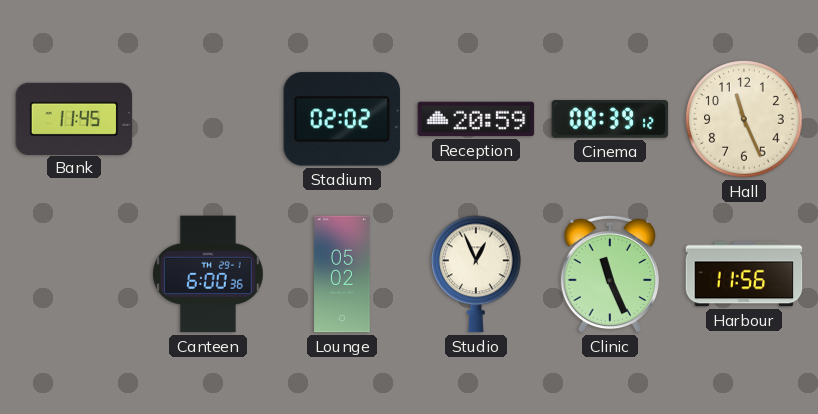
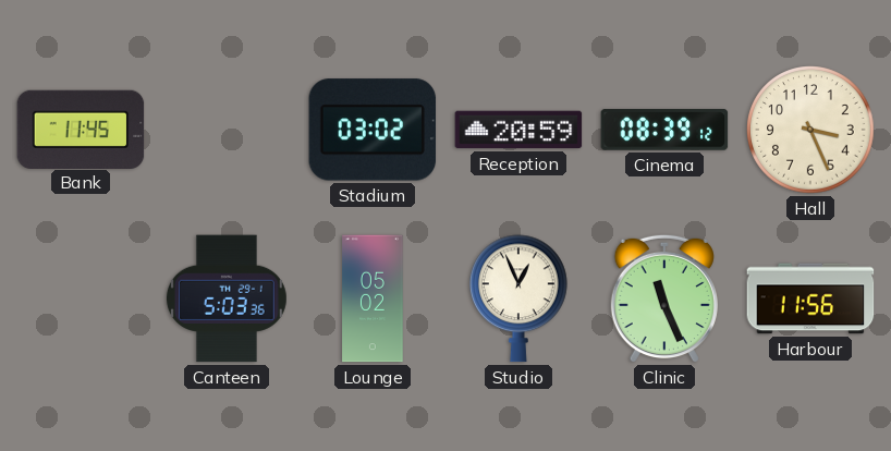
Stadium: 02:02 -> 03:02
Hall: 11:26 -> 3:26
Canteen: 6:00 -> 5:03
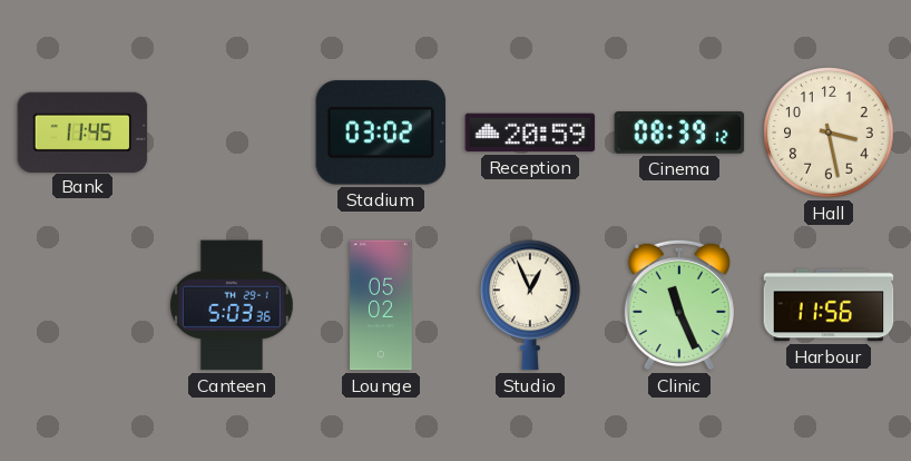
Hall: 3:26 -> 3:28
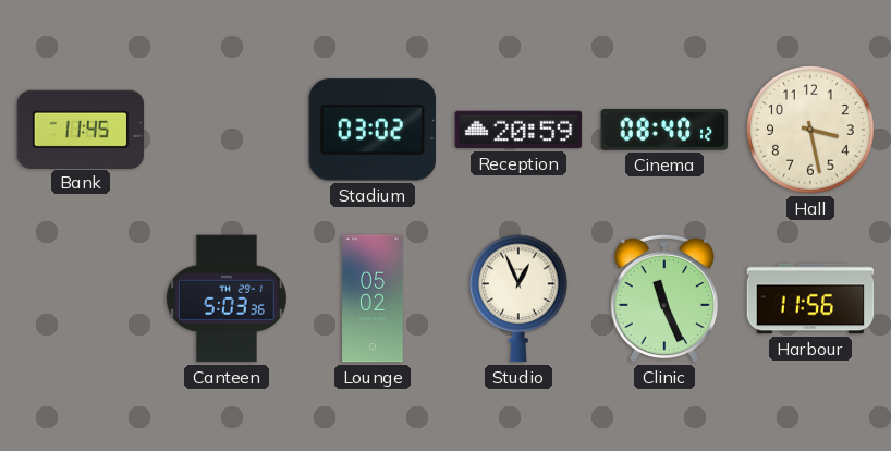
Cinema: 08:39 -> 08:40
